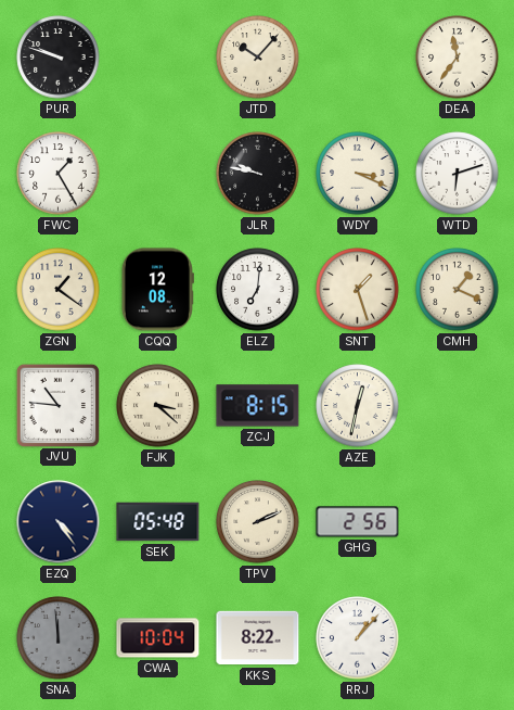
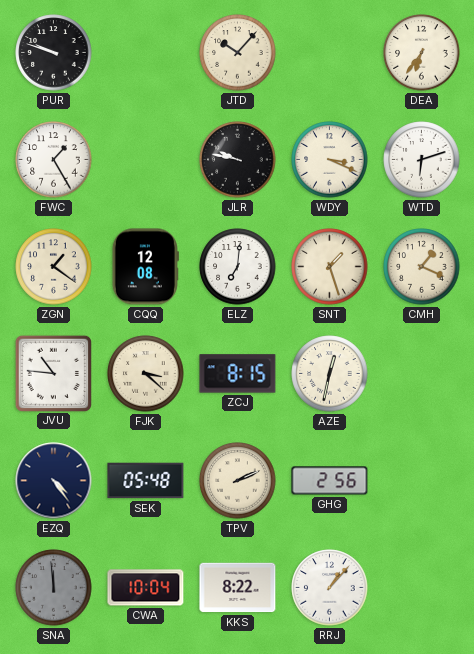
DEA: 11:36 -> 6:36
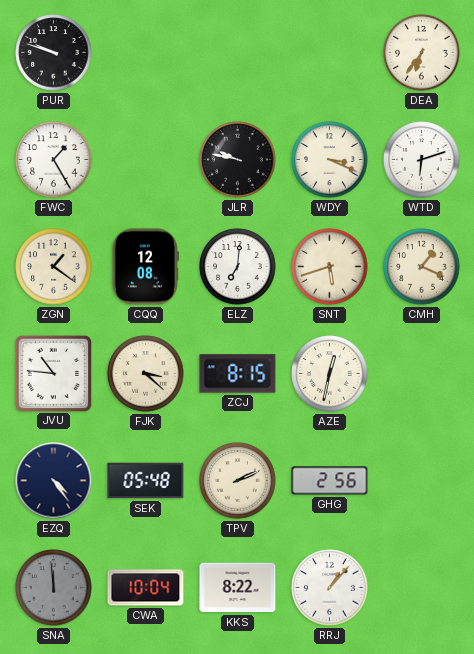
JTD: 10:07 -> none
SNT: 1:27 -> 5:42
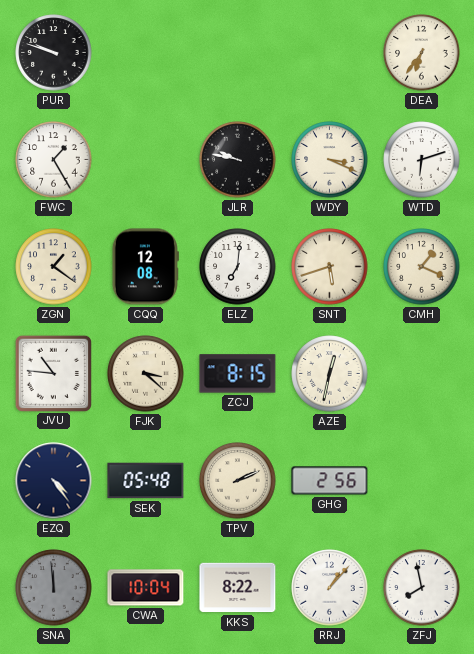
ZFJ: none -> 7:58
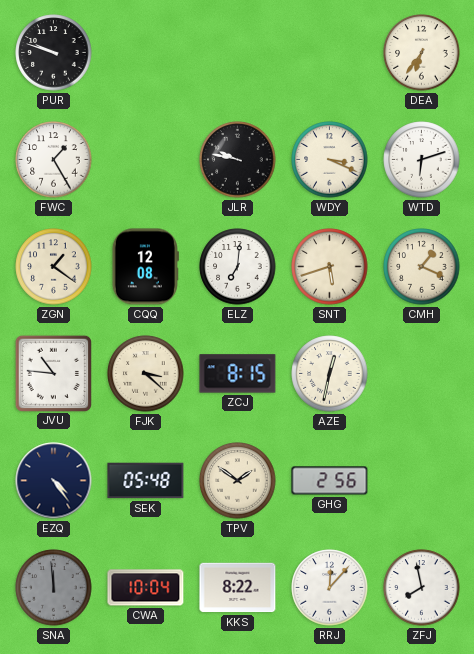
TPV: 2:11 -> 1:51
RRJ: 1:07 -> 12:07
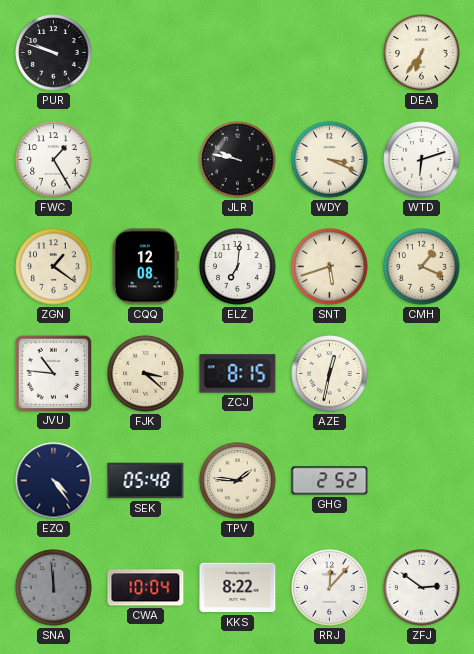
TPV: 1:51 -> 1:46
GHG: 2:56 -> 2:52
ZFJ: 7:58 -> 2:51
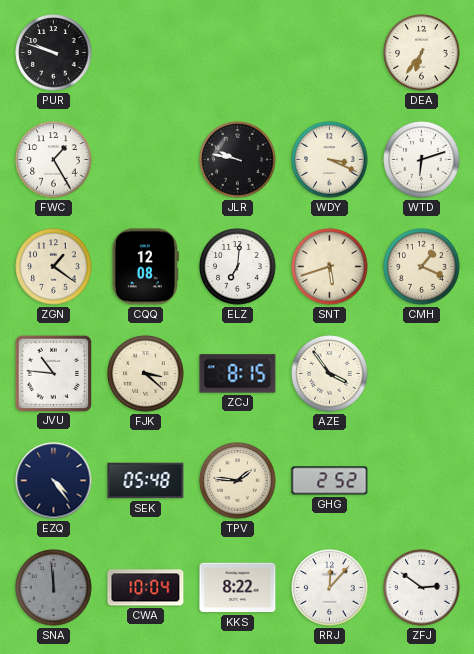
AZE: 12:32 -> 3:54
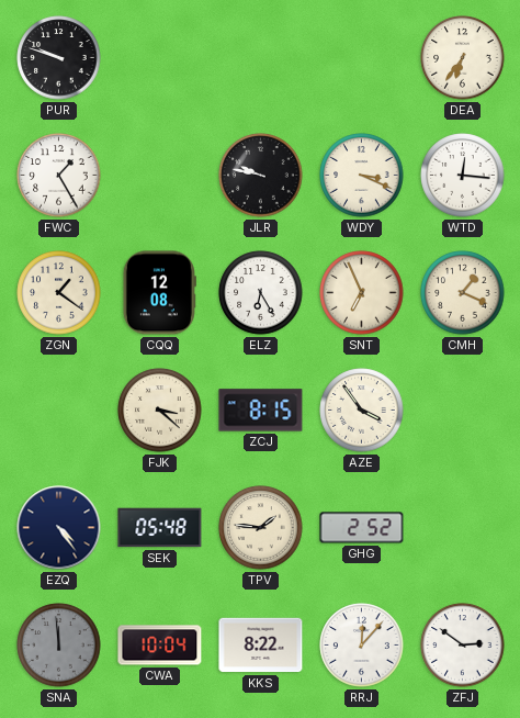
WTD: 6:12 -> 12:16
ELZ: 7:01 -> 6:25
SNT: 5:42 -> 6:56
JVU: 10:46 -> none
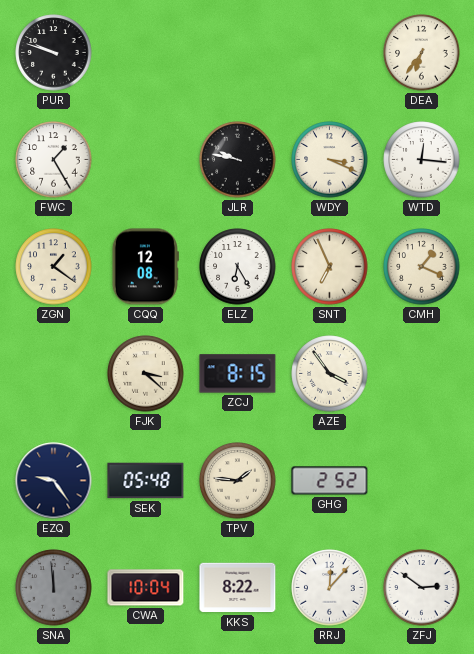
EZQ: 4:24 -> 9:24
